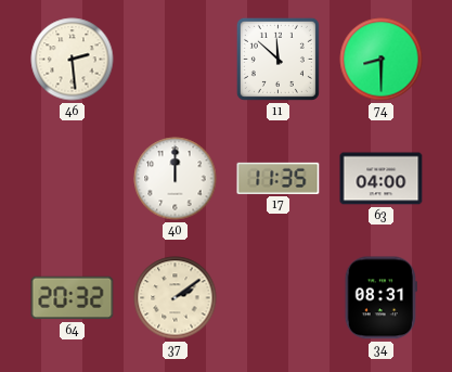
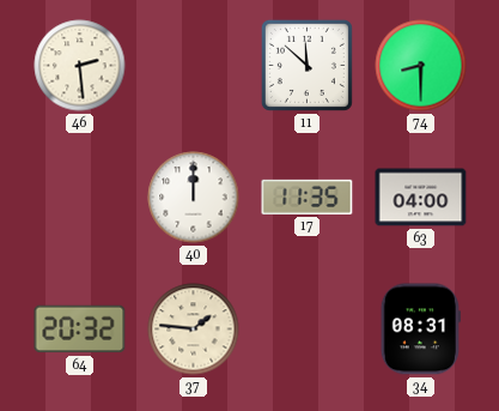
37: 2:09 -> 1:46
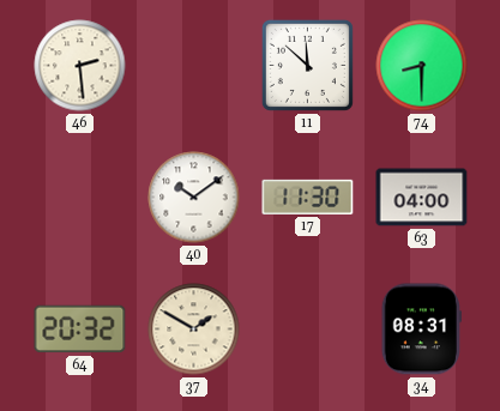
40: 12:00 -> 10:09
17: 11:35 -> 11:30
37: 1:46 -> 1:50
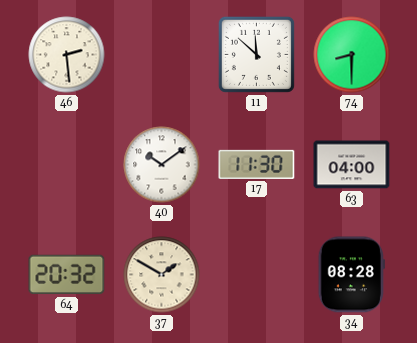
34: 08:31 -> 08:28
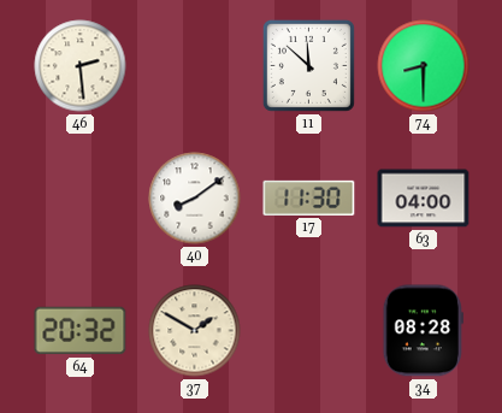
40: 10:09 -> 8:09
